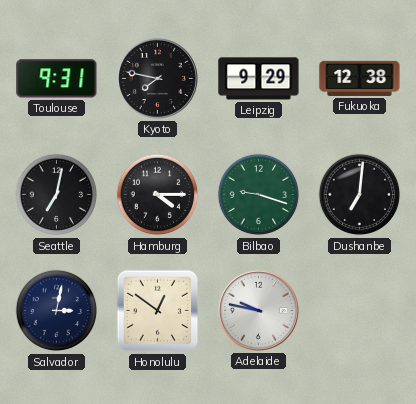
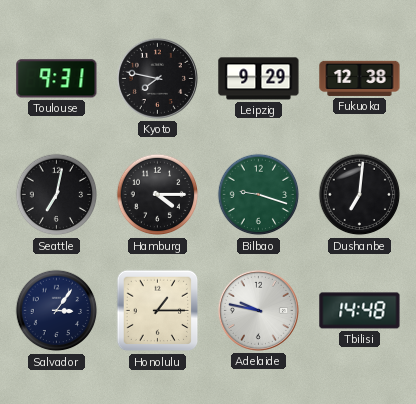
Salvador: 3:02 -> 3:06
Honolulu: 12:51 -> 1:15
Tbilisi: none -> 14:48
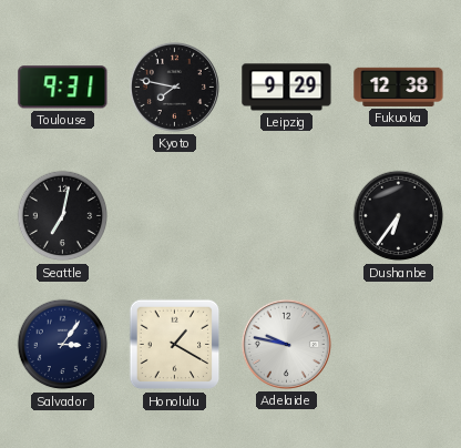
Hamburg: 4:15 -> none
Bilbao: 9:18 -> none
Dushanbe: 7:01 -> 6:36
Honolulu: 1:15 -> 1:20
Tbilisi: 14:48 -> none
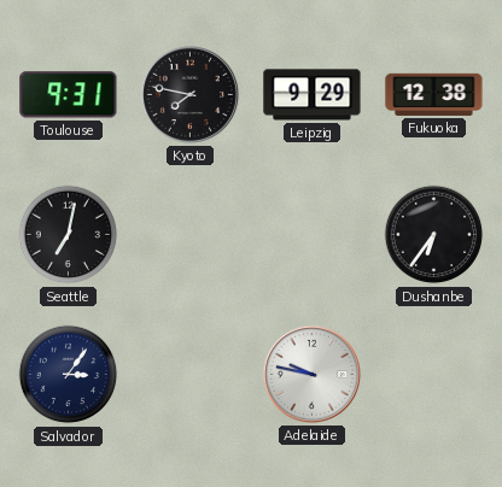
Honolulu: 1:20 -> none
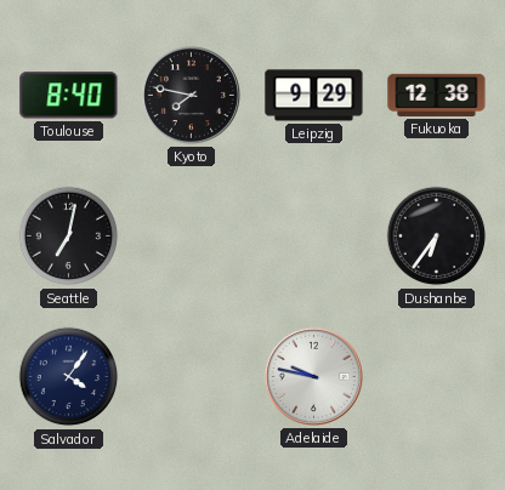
Toulouse: 9:31 -> 8:40
Salvador: 3:06 -> 4:06
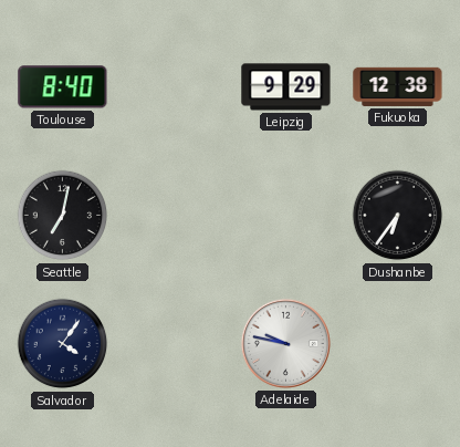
Kyoto: 7:47 -> none
